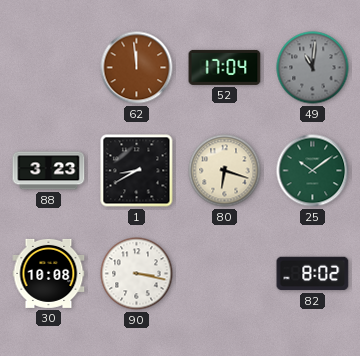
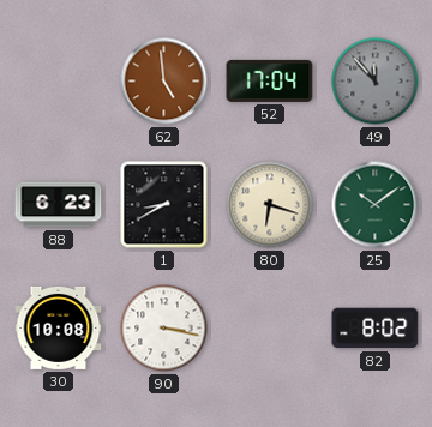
62: 11:59 -> 4:59
49: 11:01 -> 11:53
88: 3:23 -> 6:23
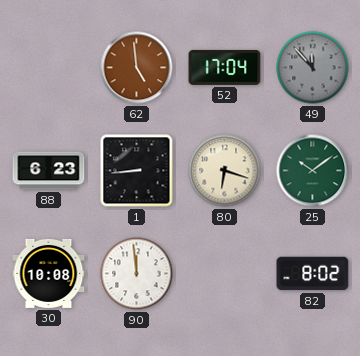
1: 8:40 -> 8:44
90: 3:17 -> 11:59
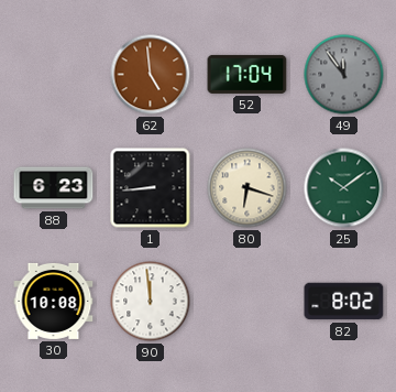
49: 11:53 -> 11:54
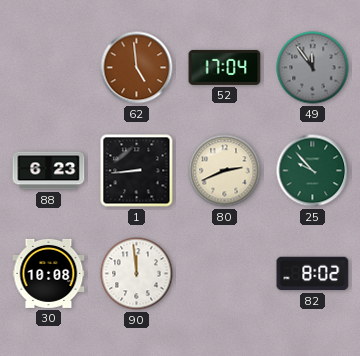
80: 6:18 -> 2:41
25: 10:09 -> 9:53
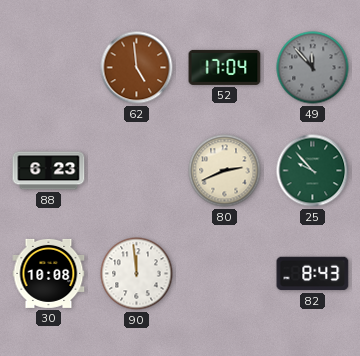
49: 11:54 -> 11:53
1: 8:44 -> none
82: 8:02 -> 8:43
